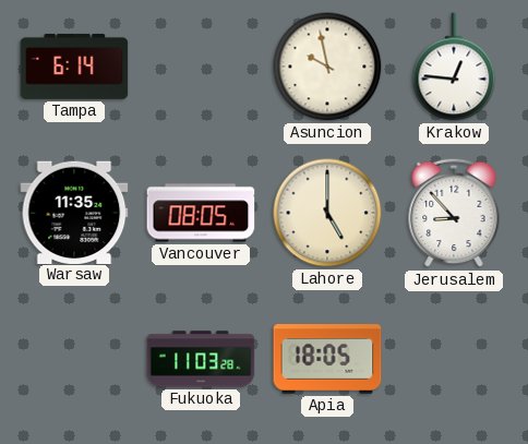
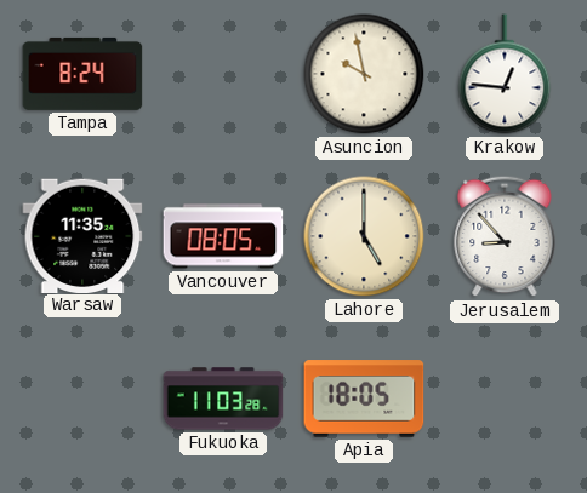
Tampa: 6:14 -> 8:24
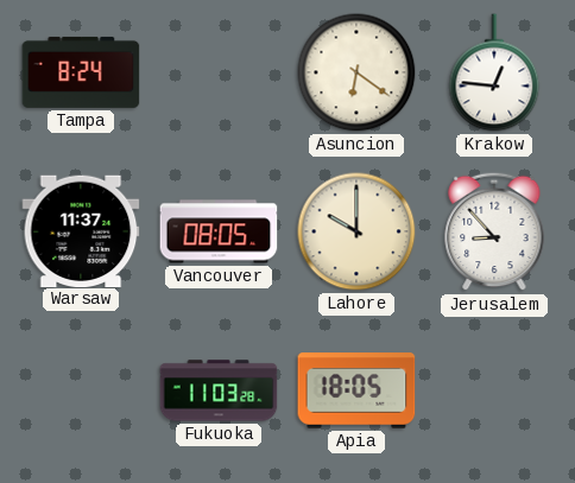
Asuncion: 9:58 -> 6:21
Warsaw: 11:35 -> 11:37
Lahore: 5:00 -> 10:00
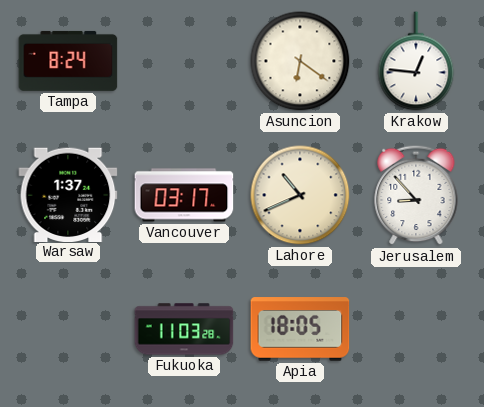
Warsaw: 11:37 -> 1:37
Vancouver: 08:05 -> 03:17
Lahore: 10:00 -> 10:41
